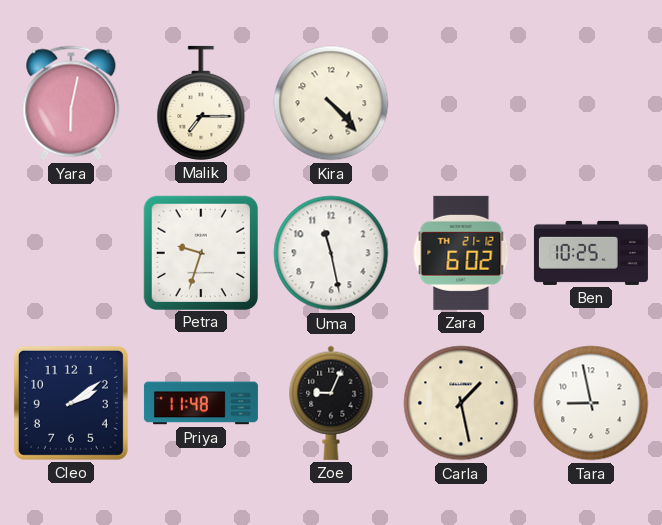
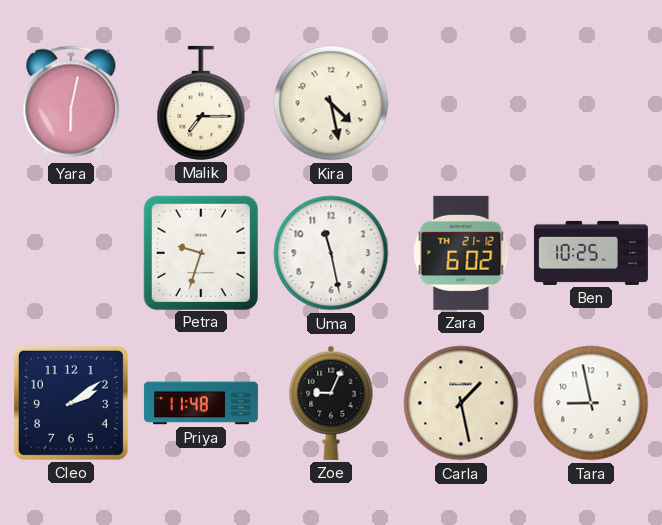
Kira: 4:23 -> 4:28
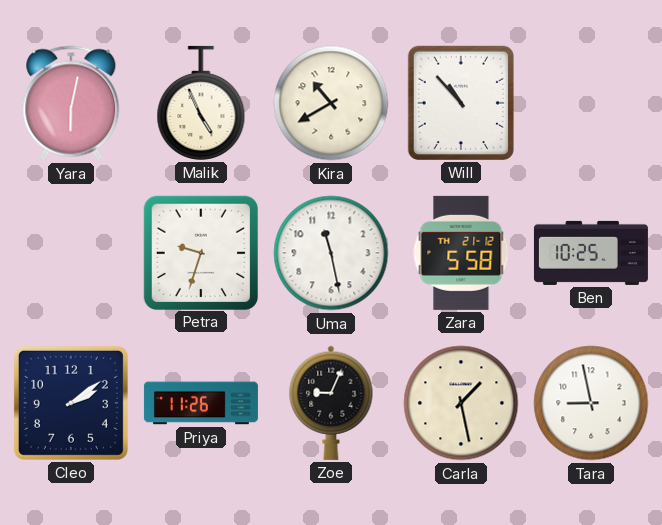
Malik: 7:15 -> 4:56
Kira: 4:28 -> 10:40
Will: none -> 10:53
Zara: 6:02 -> 5:58
Priya: 11:48 -> 11:26
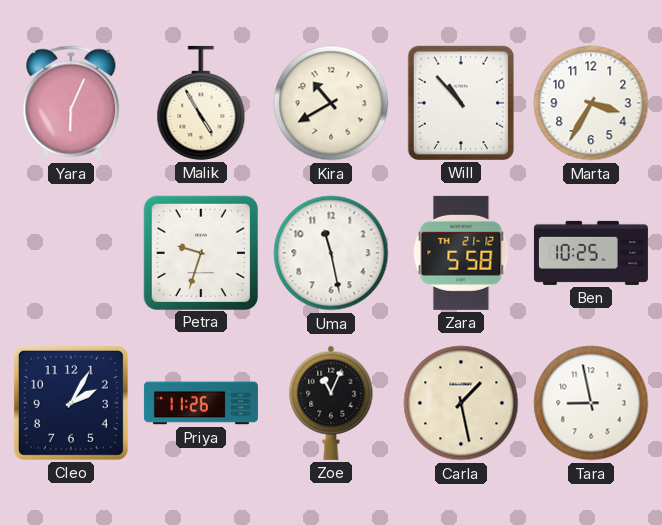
Yara: 6:02 -> 6:04
Malik: 4:56 -> 4:55
Marta: none -> 3:35
Cleo: 2:09 -> 2:05
Zoe: 9:04 -> 11:04
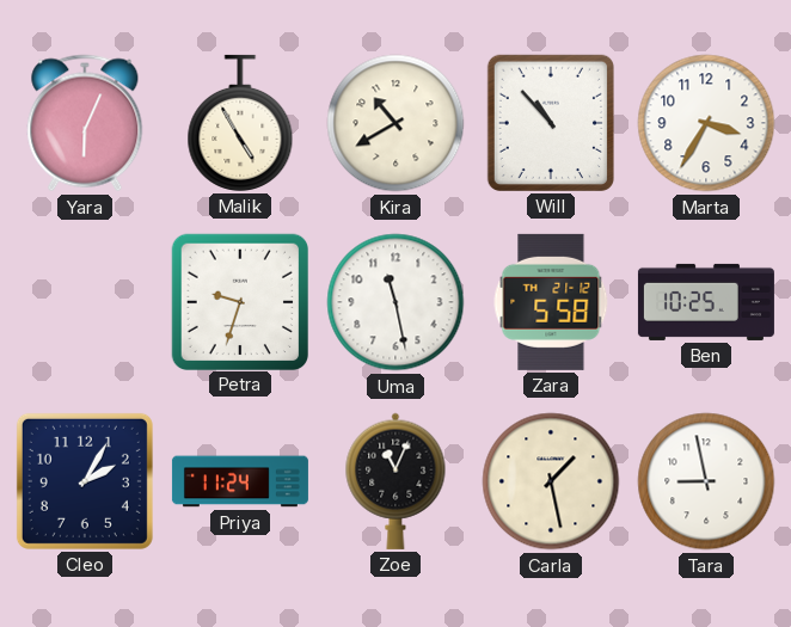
Priya: 11:26 -> 11:24
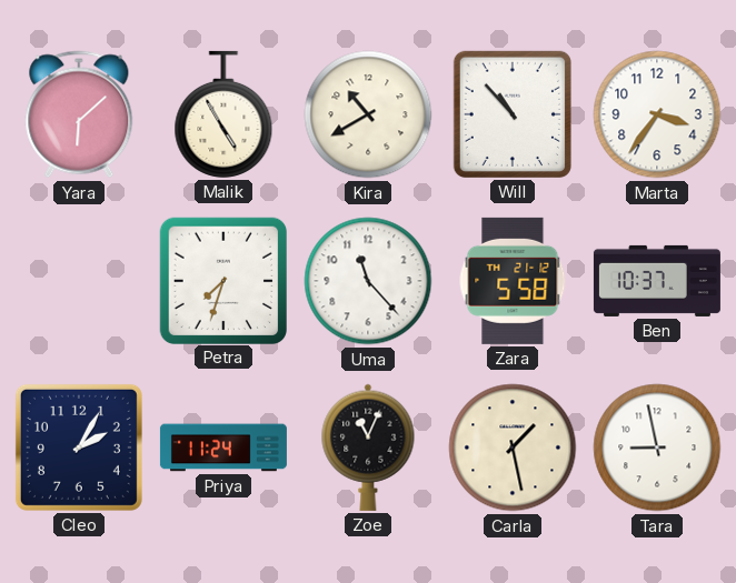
Yara: 6:04 -> 6:08
Marta: 3:35 -> 3:36
Petra: 9:33 -> 7:33
Uma: 11:28 -> 11:23
Ben: 10:25 -> 10:37
